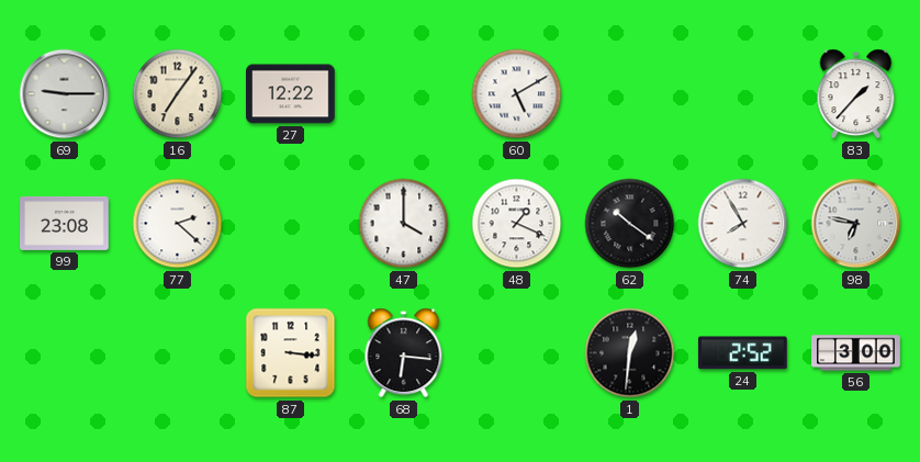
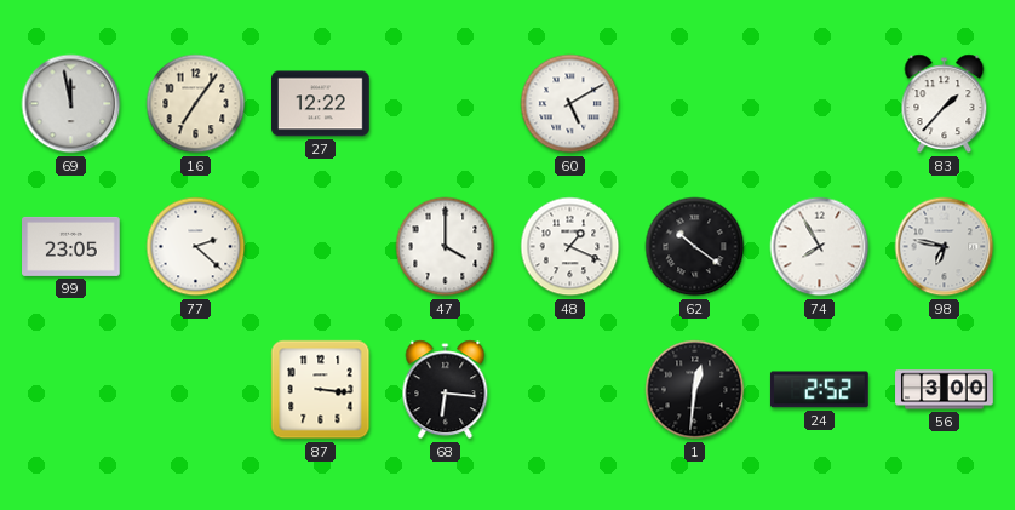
69: 9:15 -> 11:58
99: 23:08 -> 23:05
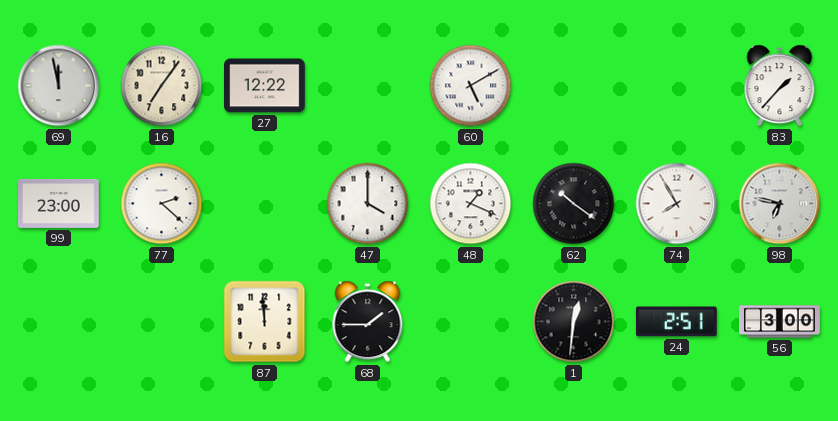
99: 23:05 -> 23:00
87: 3:16 -> 11:59
68: 6:16 -> 1:45
24: 2:52 -> 2:51
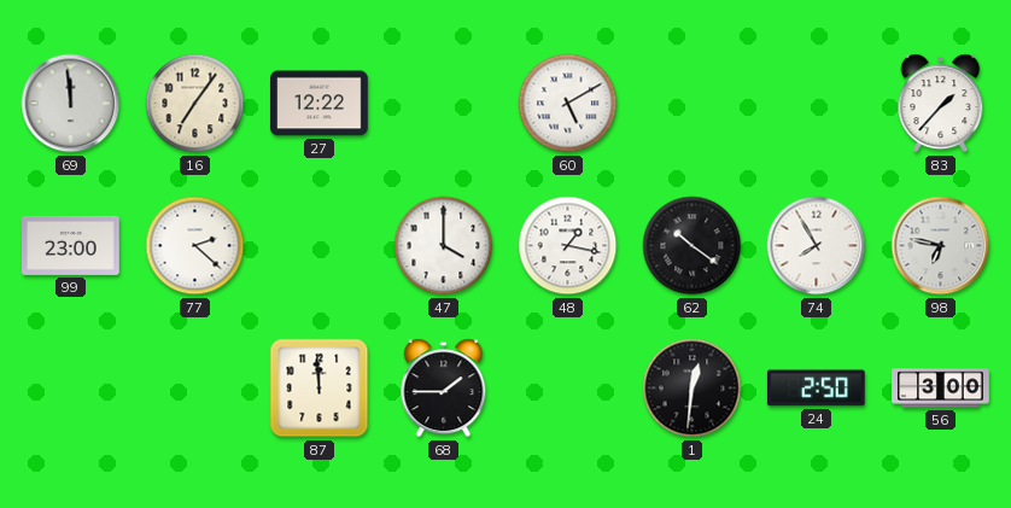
69: 11:58 -> 11:59
48: 1:19 -> 1:17
24: 2:51 -> 2:50
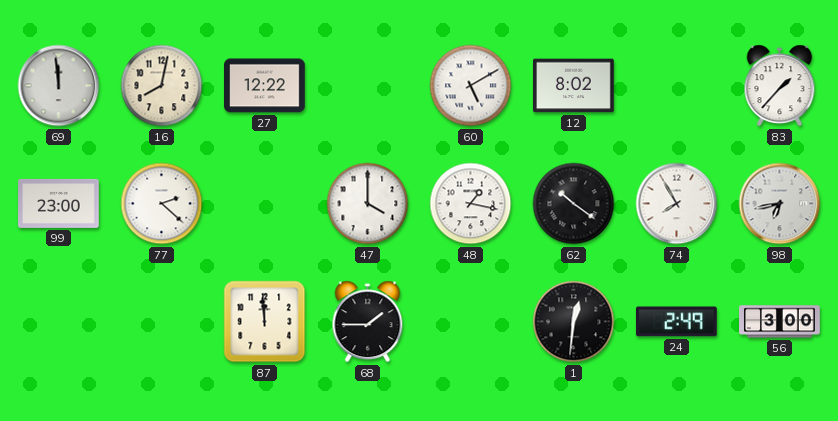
16: 7:06 -> 8:02
12: none -> 8:02
98: 6:47 -> 6:43
24: 2:50 -> 2:49
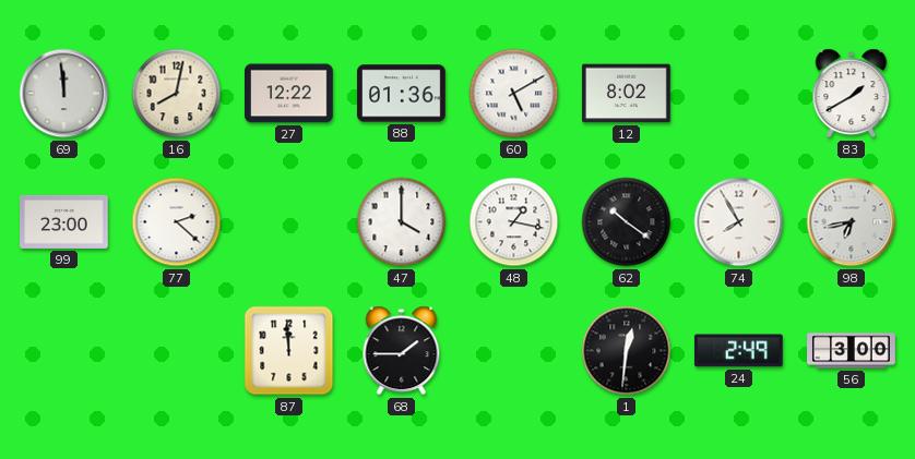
88: none -> 01:36
83: 1:37 -> 1:40
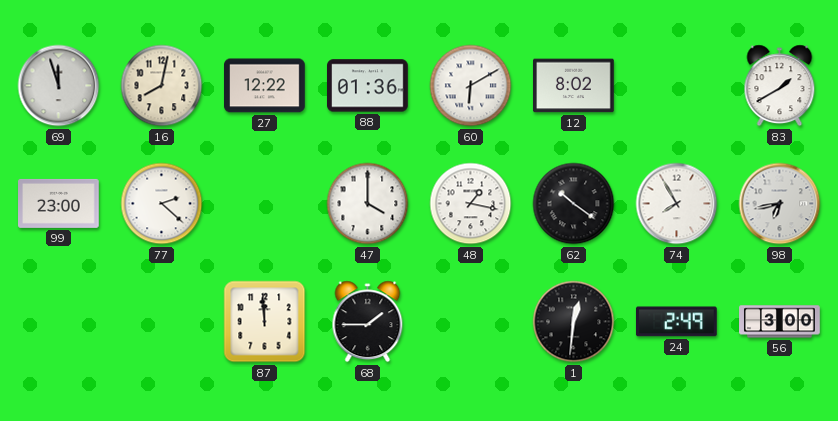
69: 11:59 -> 11:57
60: 5:10 -> 6:10
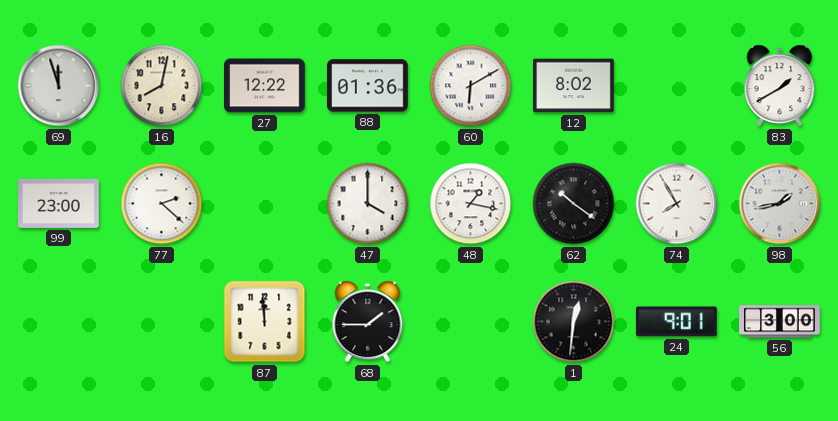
98: 6:43 -> 1:43
24: 2:49 -> 9:01
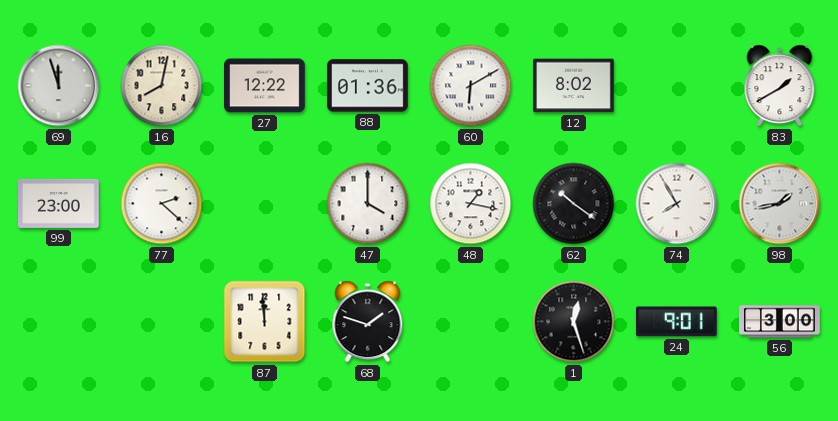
68: 1:45 -> 1:48
1: 12:31 -> 12:27
